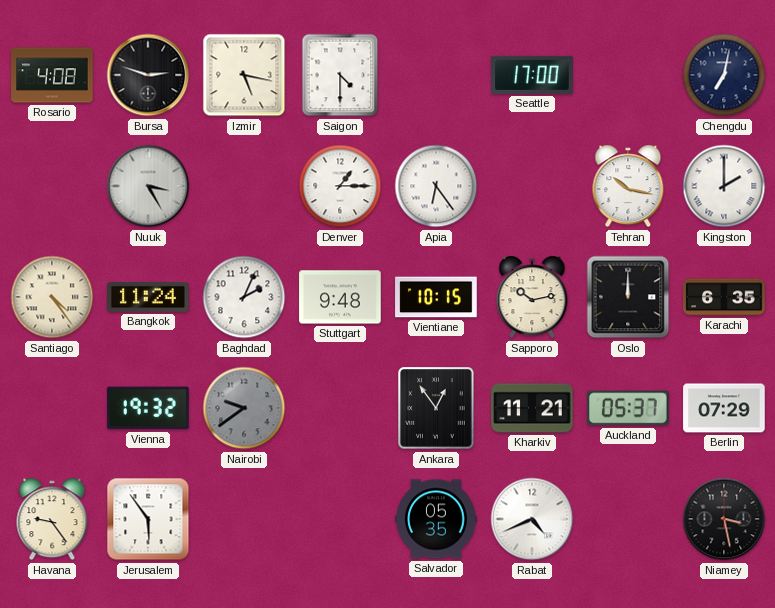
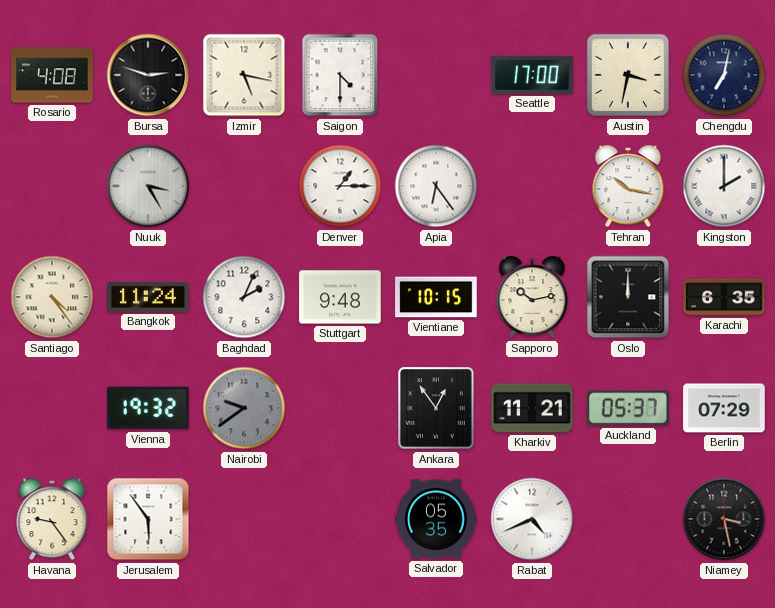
Austin: none -> 3:32
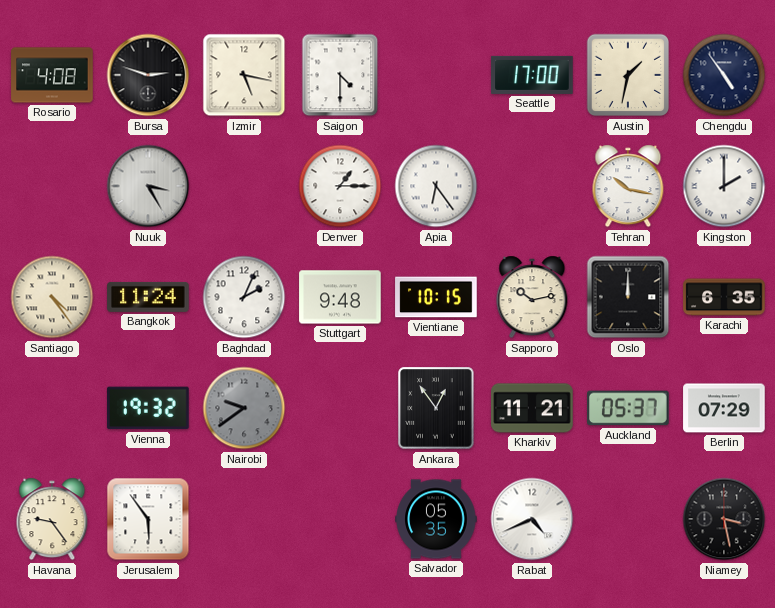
Austin: 3:32 -> 1:32
Chengdu: 7:02 -> 4:54
